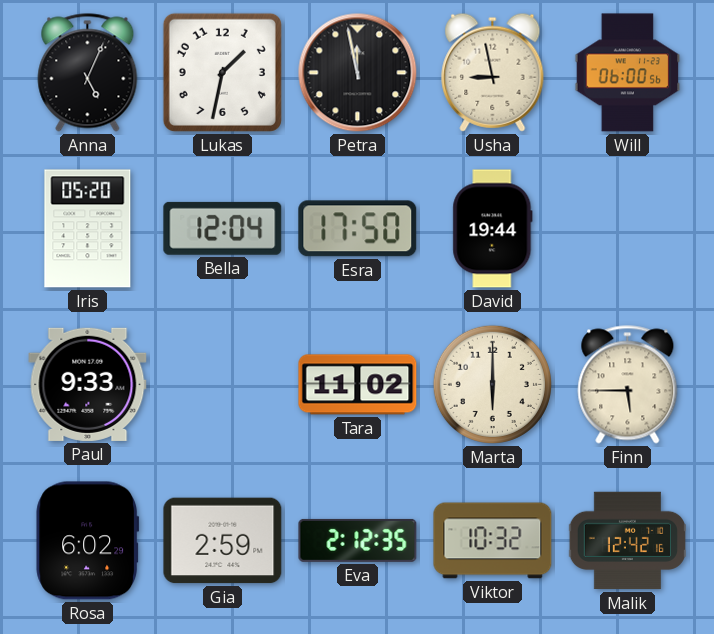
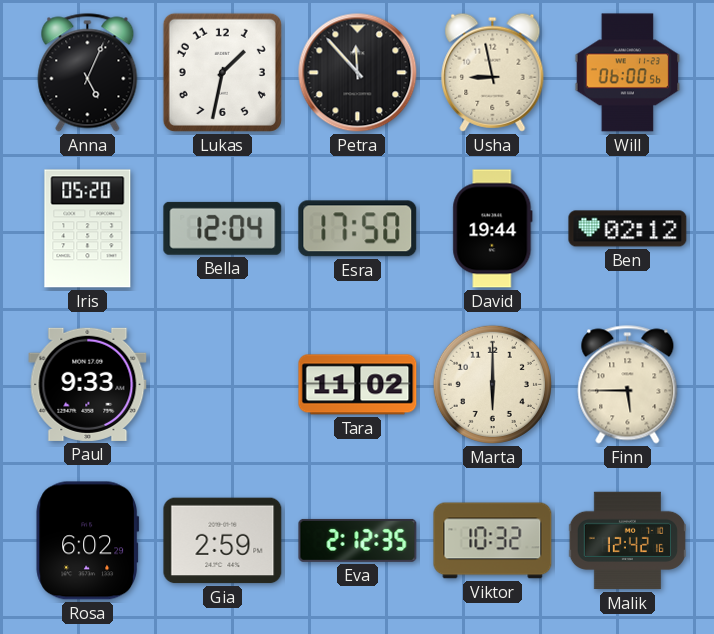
Petra: 11:58 -> 11:53
Ben: none -> 02:12
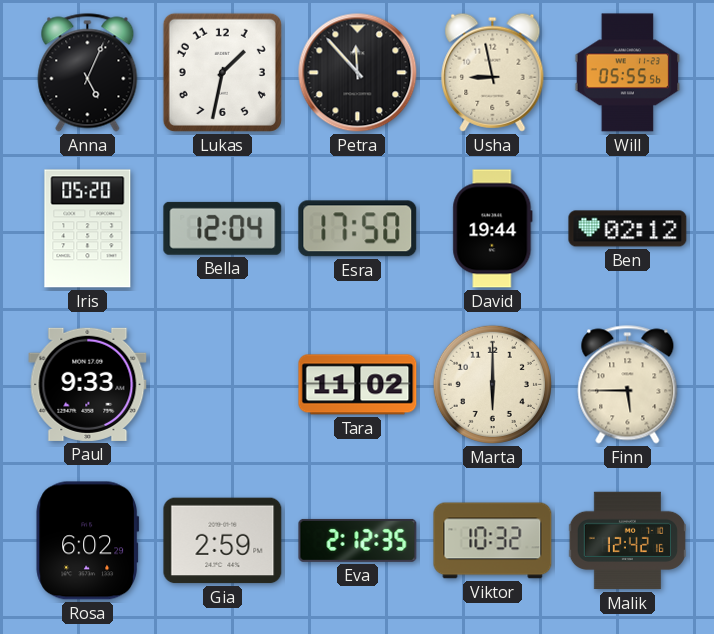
Will: 06:00 -> 05:55
